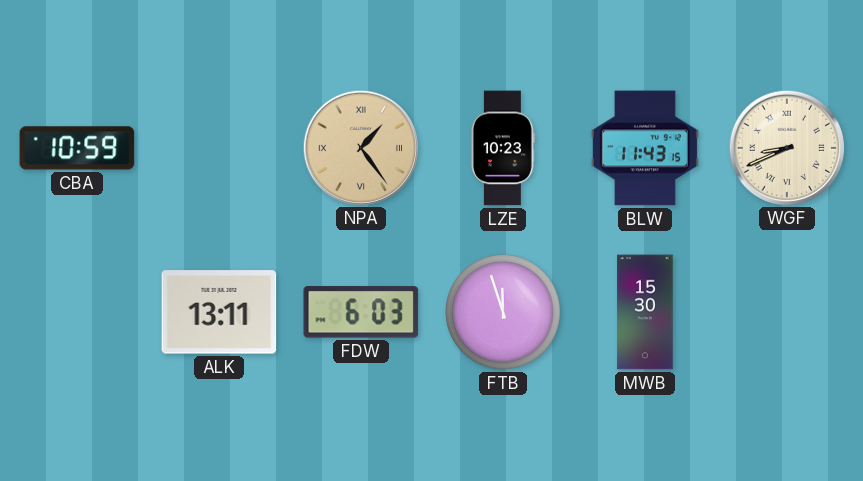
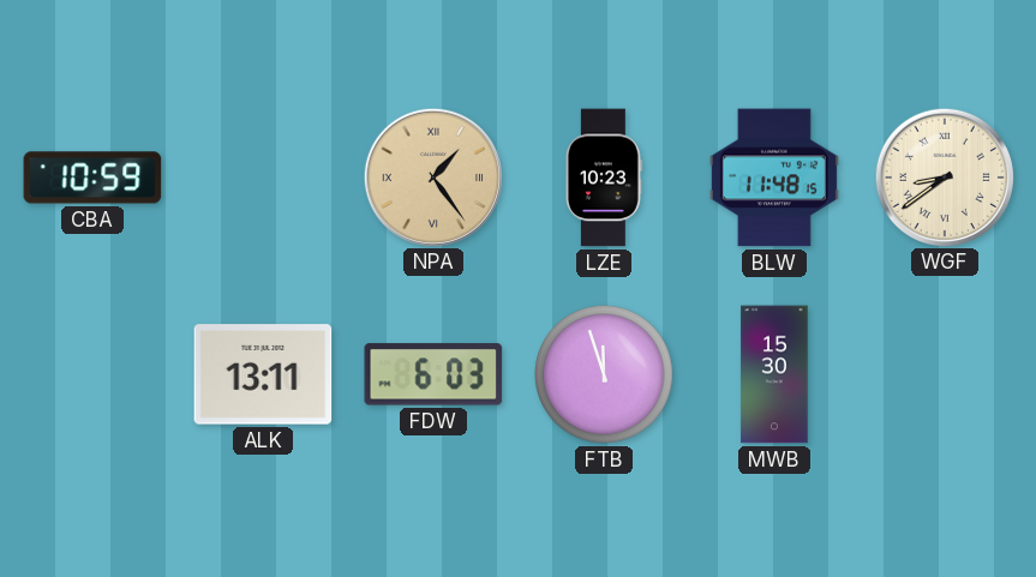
BLW: 11:43 -> 11:48
WGF: 8:41 -> 8:39
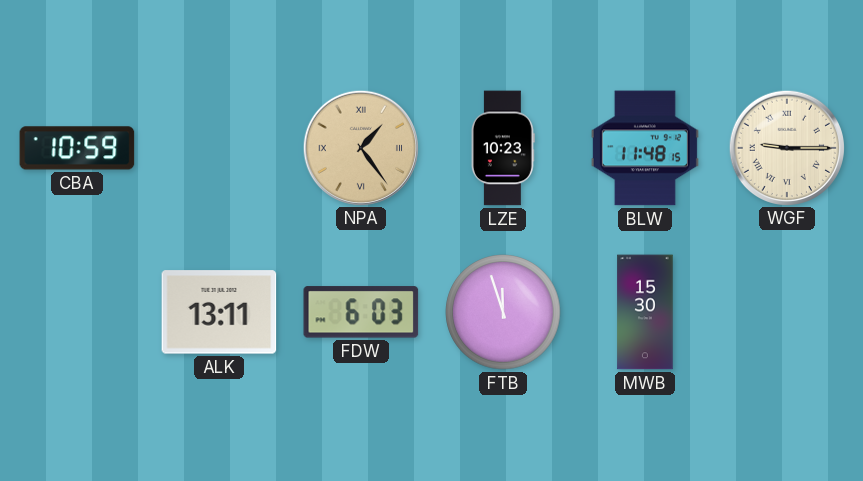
WGF: 8:39 -> 9:15
